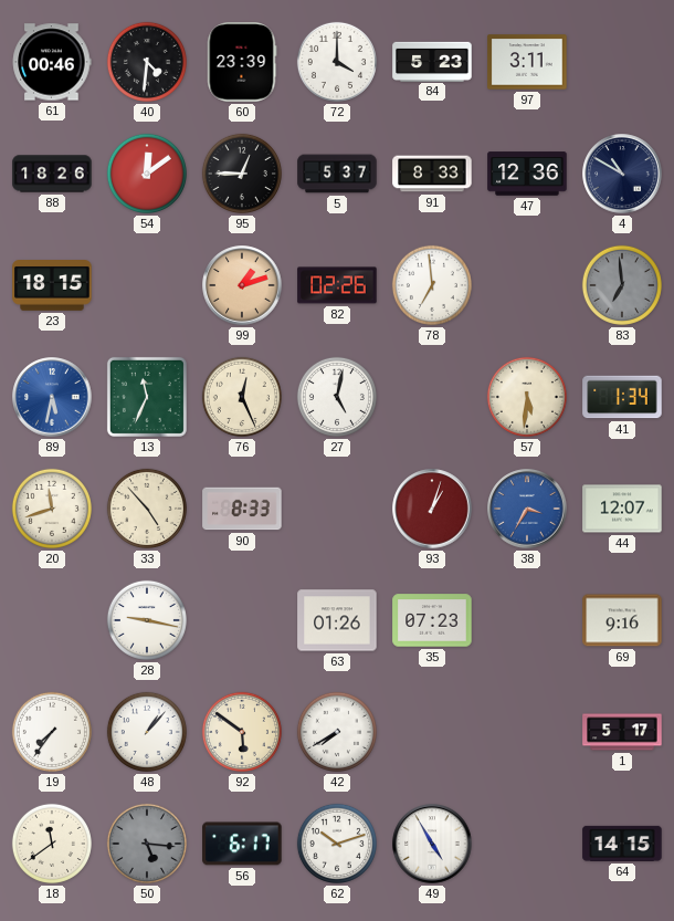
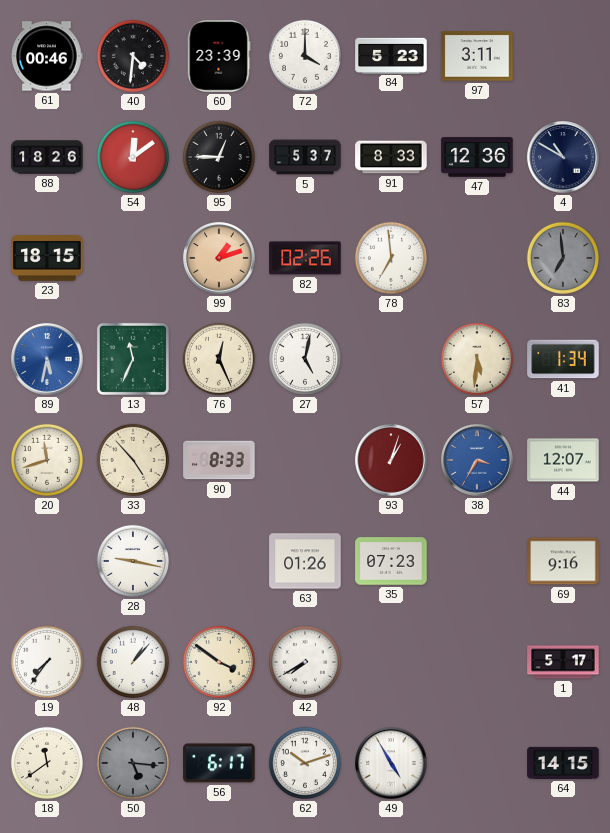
92: 5:51 -> 3:51
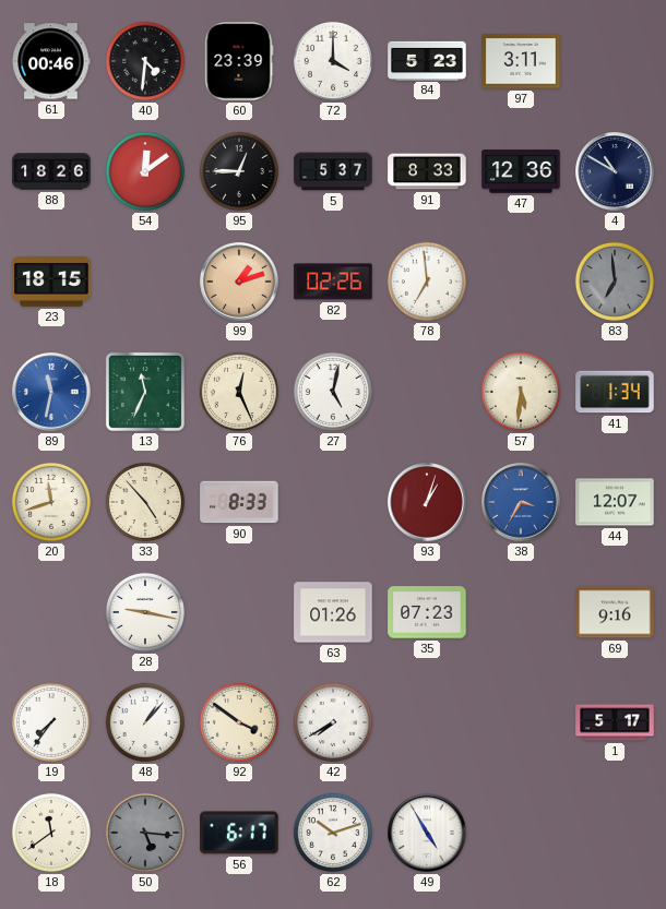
89: 5:32 -> 11:32
64: 14:15 -> none
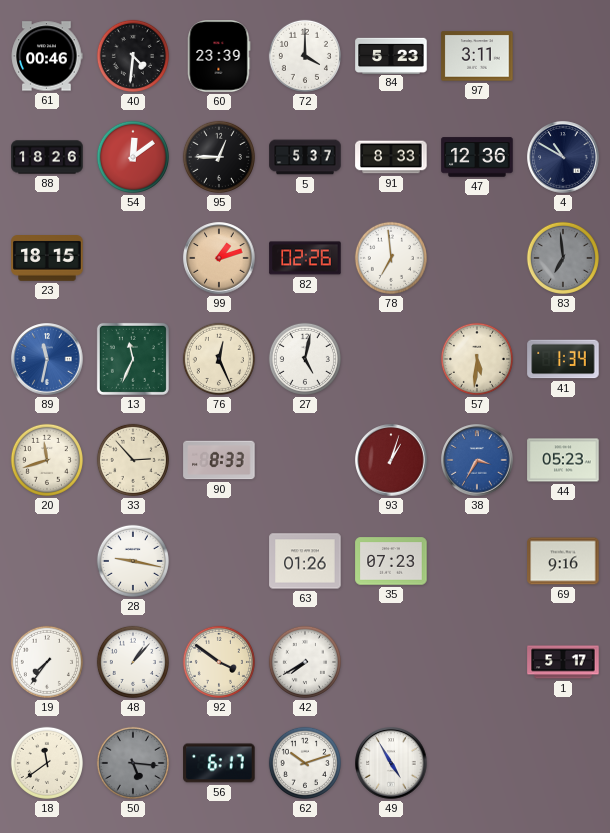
33: 4:53 -> 2:53
44: 12:07 -> 05:23
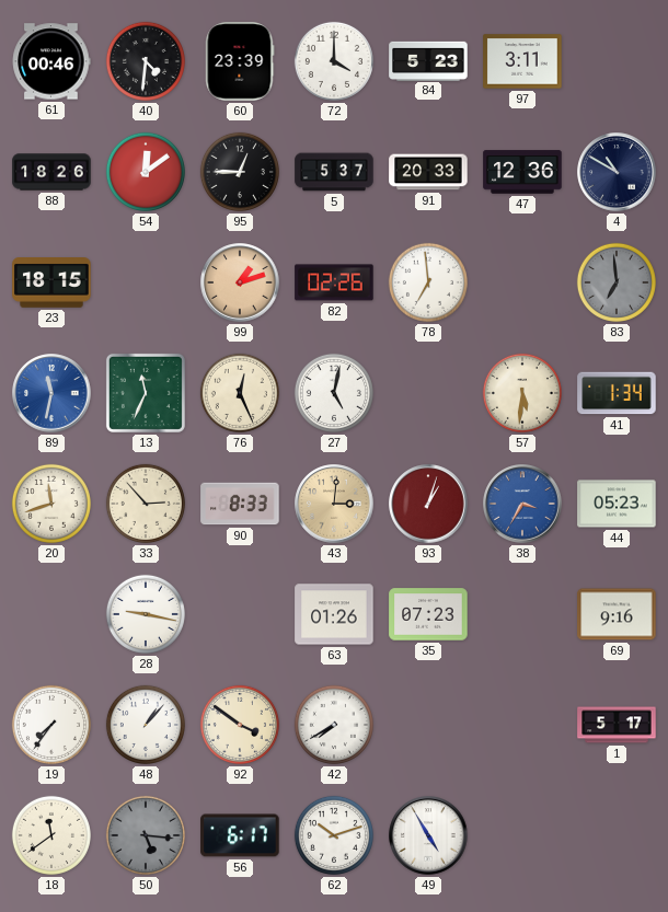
91: 8:33 -> 20:33
43: none -> 3:01
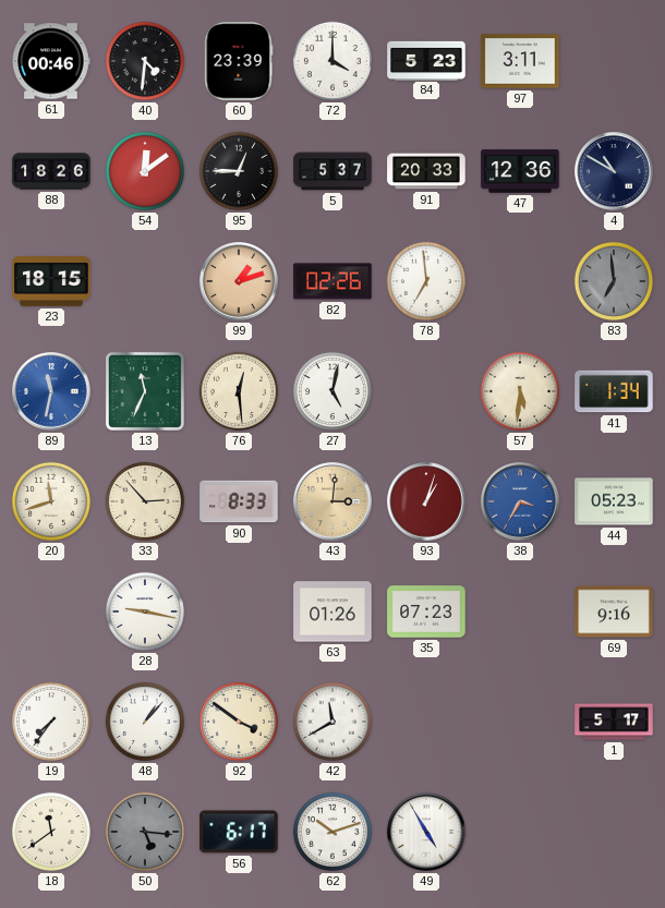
76: 12:26 -> 12:29
42: 7:40 -> 11:40
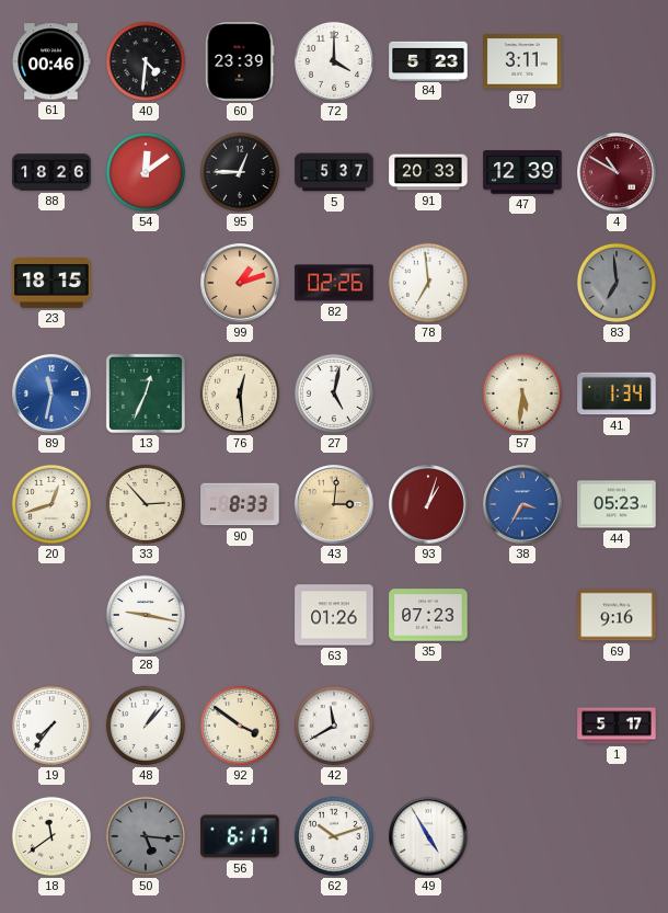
47: 12:36 -> 12:39
4 dial: navy -> burgundy
13: 11:34 -> 12:34
20: 11:42 -> 12:42
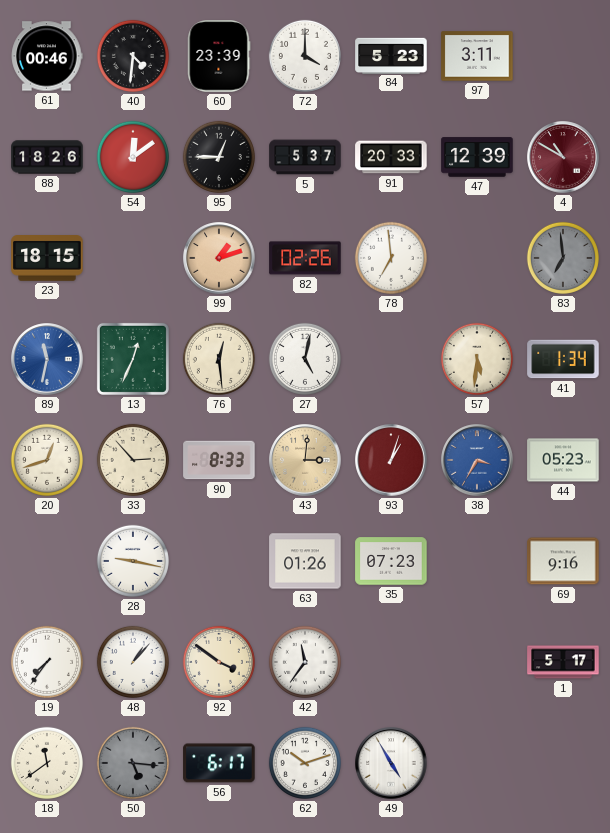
42: 11:40 -> 11:36
